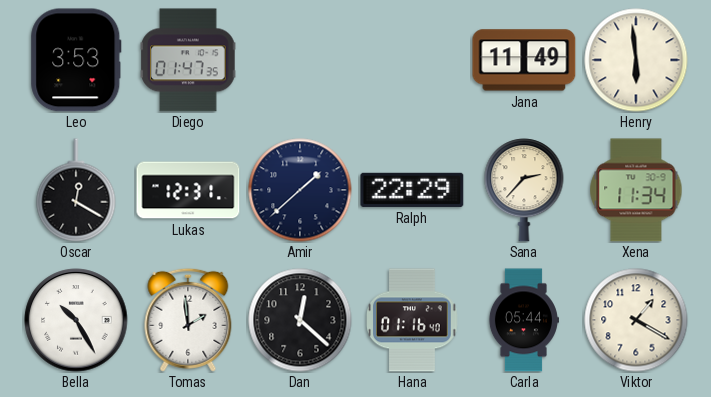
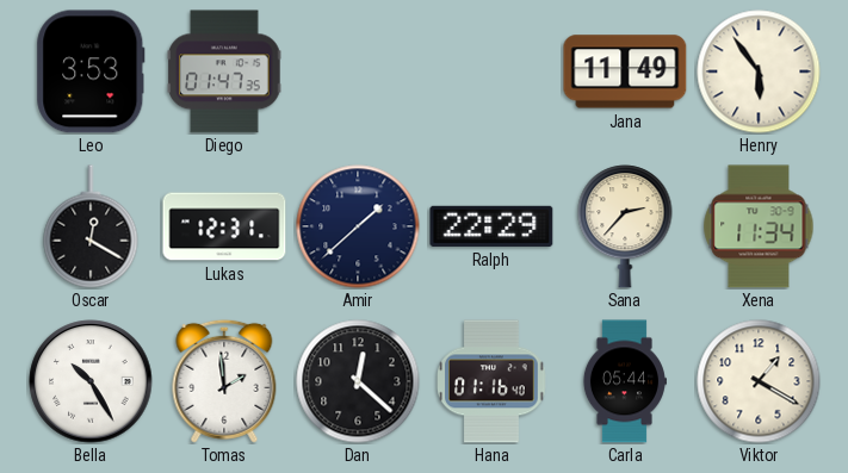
Henry: 5:59 -> 5:54
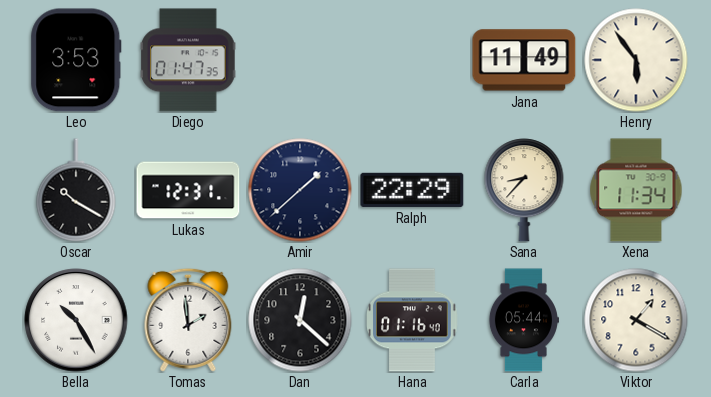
Oscar: 12:20 -> 10:20
Sana: 2:37 -> 8:37
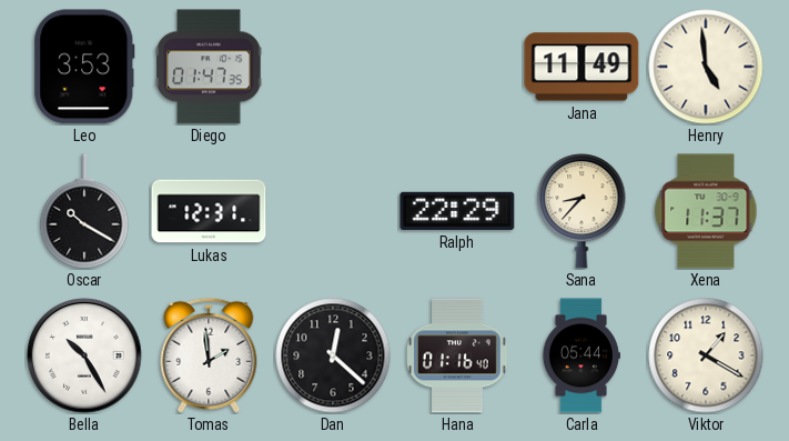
Henry: 5:54 -> 4:59
Amir: 1:38 -> none
Xena: 11:34 -> 11:37
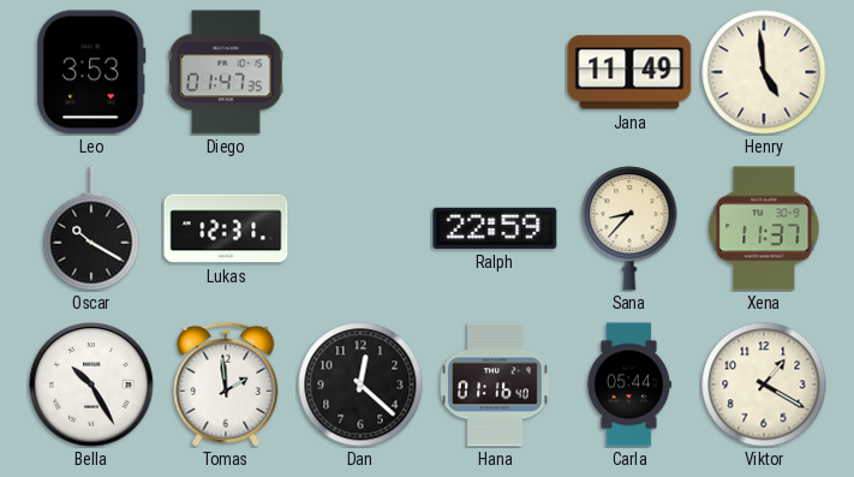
Ralph: 22:29 -> 22:59
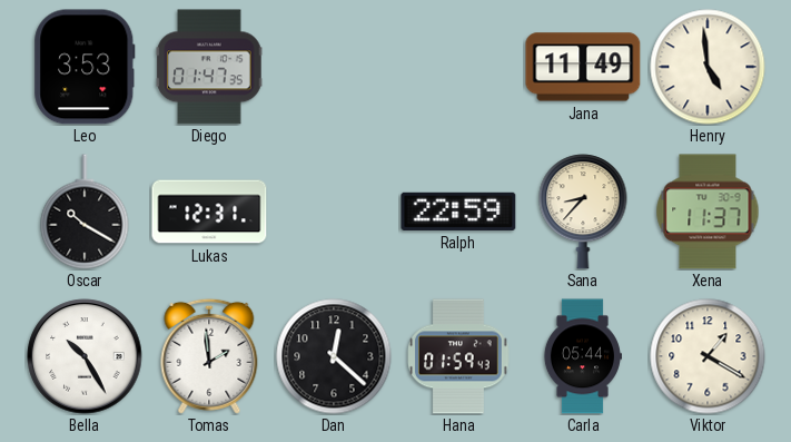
Hana: 01:16 -> 01:59
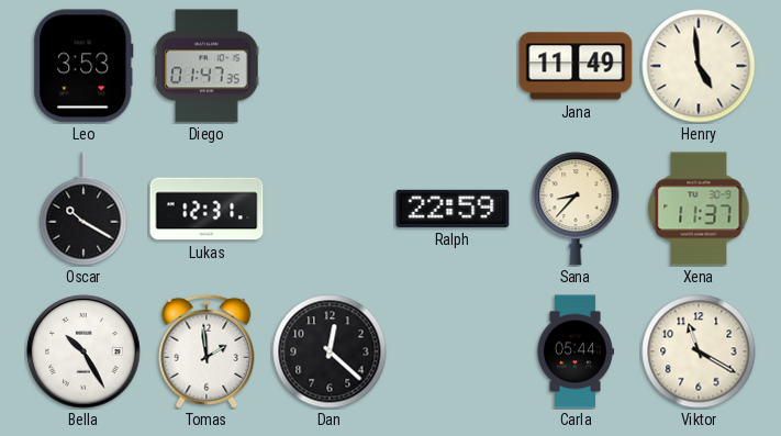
Hana: 01:59 -> none
Viktor: 1:20 -> 11:20
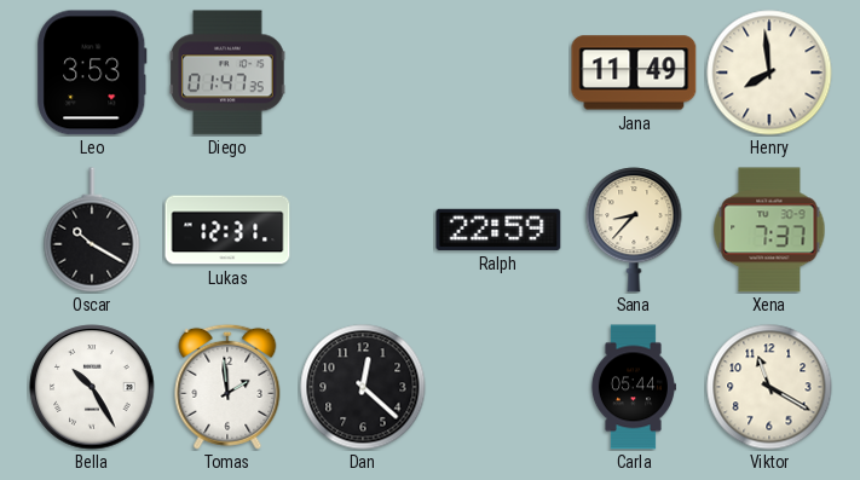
Henry: 4:59 -> 7:59
Xena: 11:37 -> 7:37
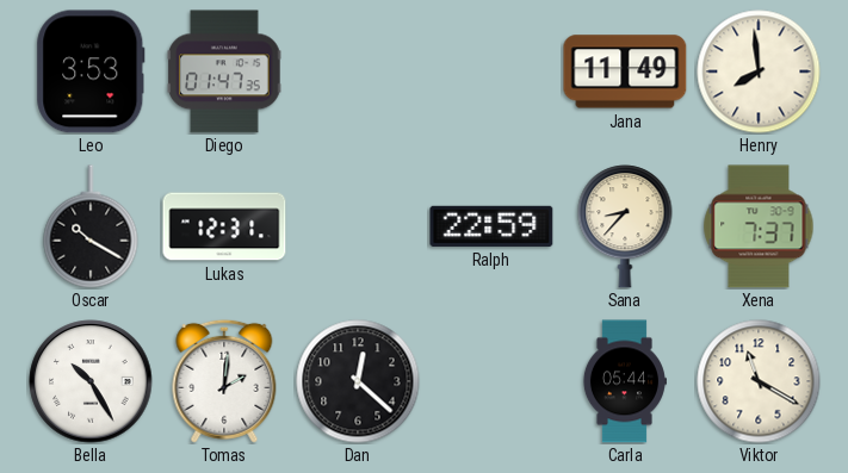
Tomas: 1:59 -> 2:01
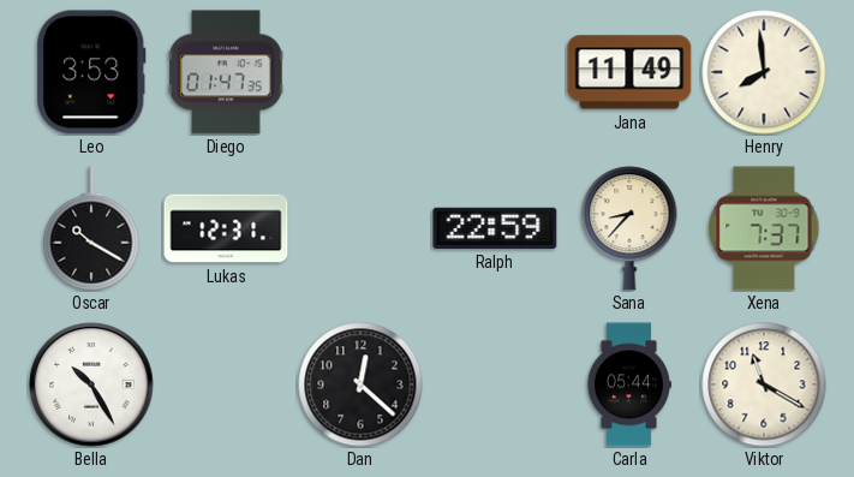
Tomas: 2:01 -> none
